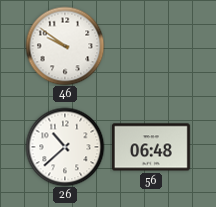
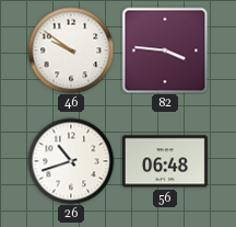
82: none -> 3:46
26: 10:38 -> 10:42
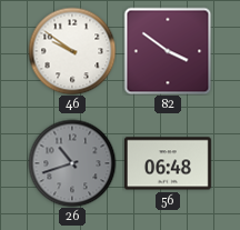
82: 3:46 -> 3:51
26 dial: white -> grey
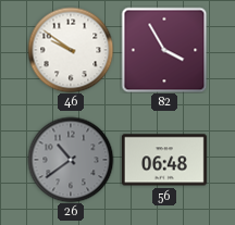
82: 3:51 -> 3:55
26: 10:42 -> 10:39
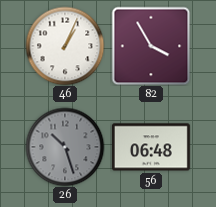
46: 9:51 -> 1:04
26: 10:39 -> 10:27
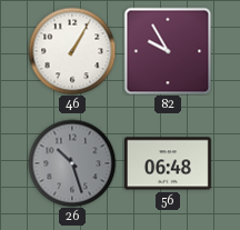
46: 1:04 -> 1:05
82: 3:55 -> 9:55
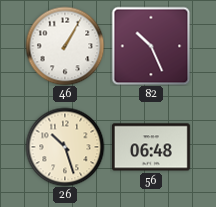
82: 9:55 -> 10:26
26 dial: grey -> cream
